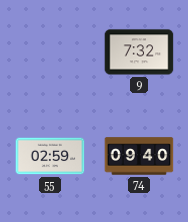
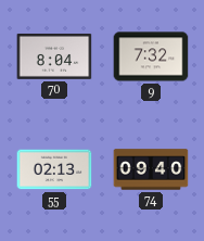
70: none -> 8:04
55: 02:59 -> 02:13
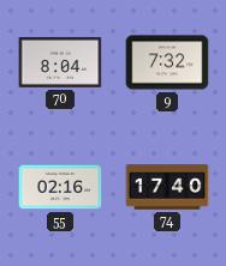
55: 02:13 -> 02:16
74: 09:40 -> 17:40
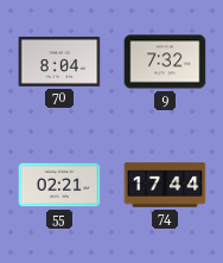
55: 02:16 -> 02:21
74: 17:40 -> 17:44
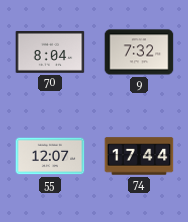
55: 02:21 -> 12:07
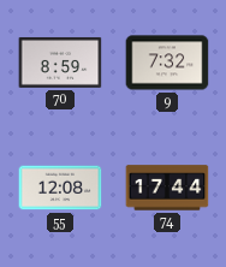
70: 8:04 -> 8:59
55: 12:07 -> 12:08
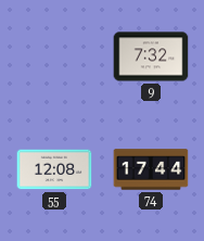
70: 8:59 -> none
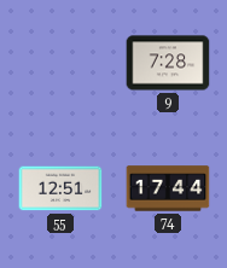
9: 7:32 -> 7:28
55: 12:08 -> 12:51
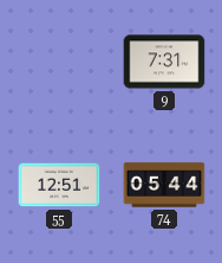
9: 7:28 -> 7:31
74: 17:44 -> 05:44
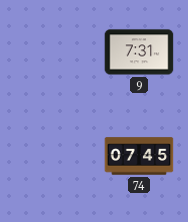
55: 12:51 -> none
74: 05:44 -> 07:45
